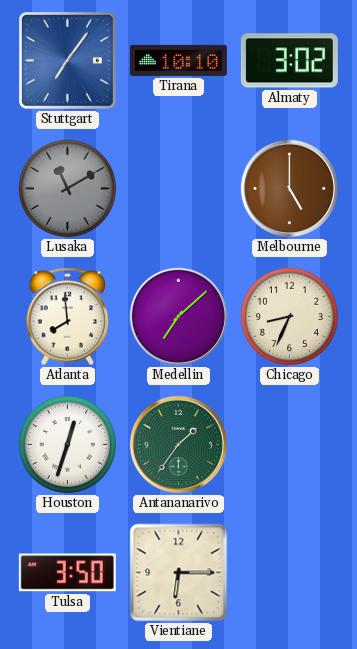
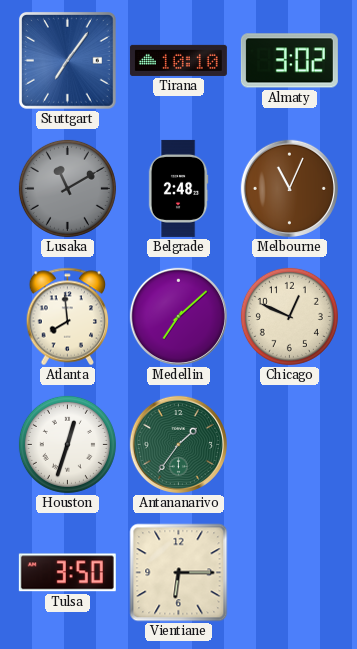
Belgrade: none -> 2:48
Melbourne: 5:00 -> 11:04
Chicago: 8:34 -> 12:49
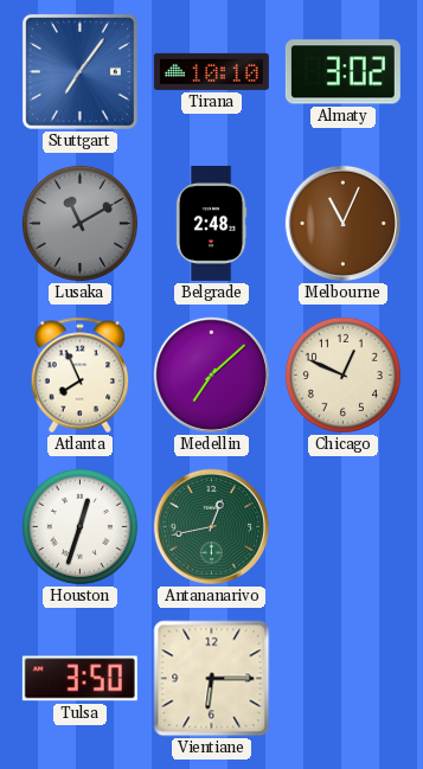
Atlanta: 7:59 -> 7:56
Antananarivo: 1:36 -> 12:43
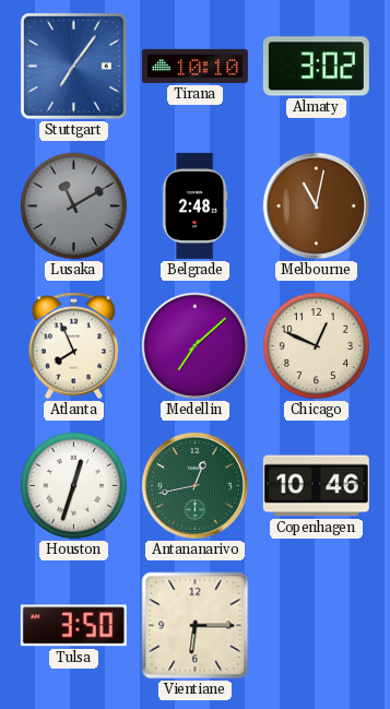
Melbourne: 11:04 -> 11:02
Copenhagen: none -> 10:46
